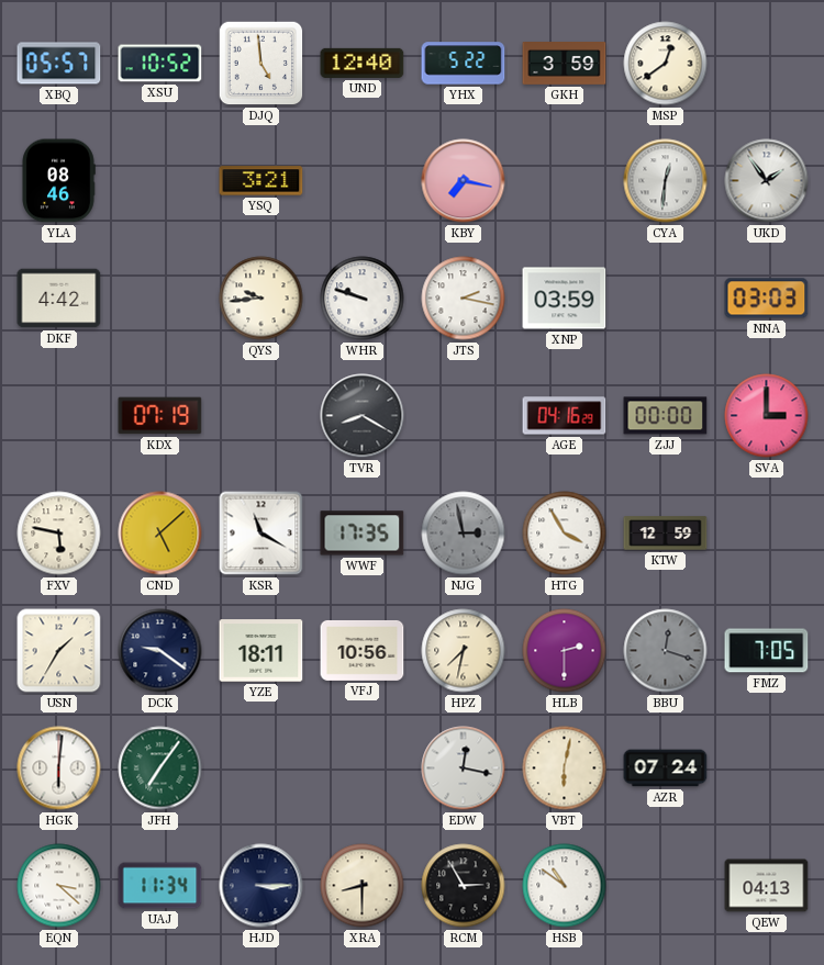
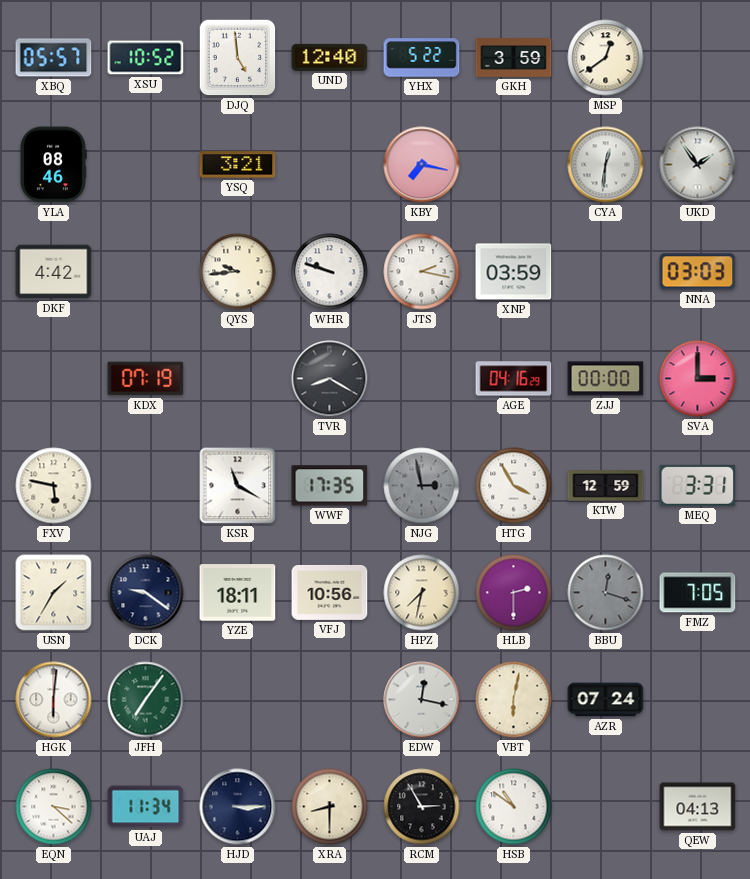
CND: 5:08 -> none
MEQ: none -> 3:31
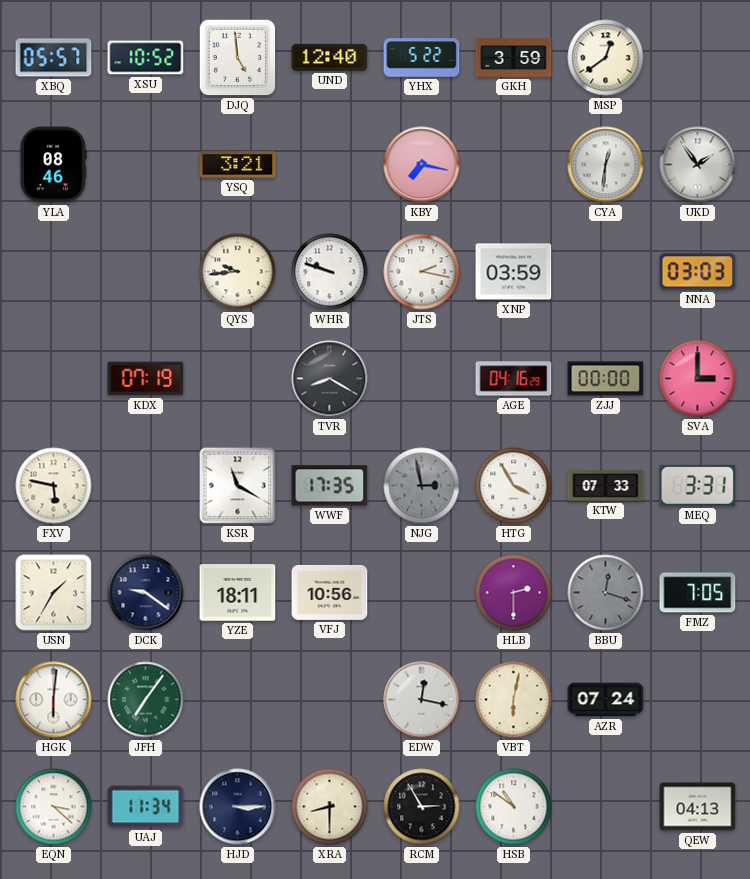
DKF: 4:42 -> none
KTW: 12:59 -> 07:33
HPZ: 7:32 -> none
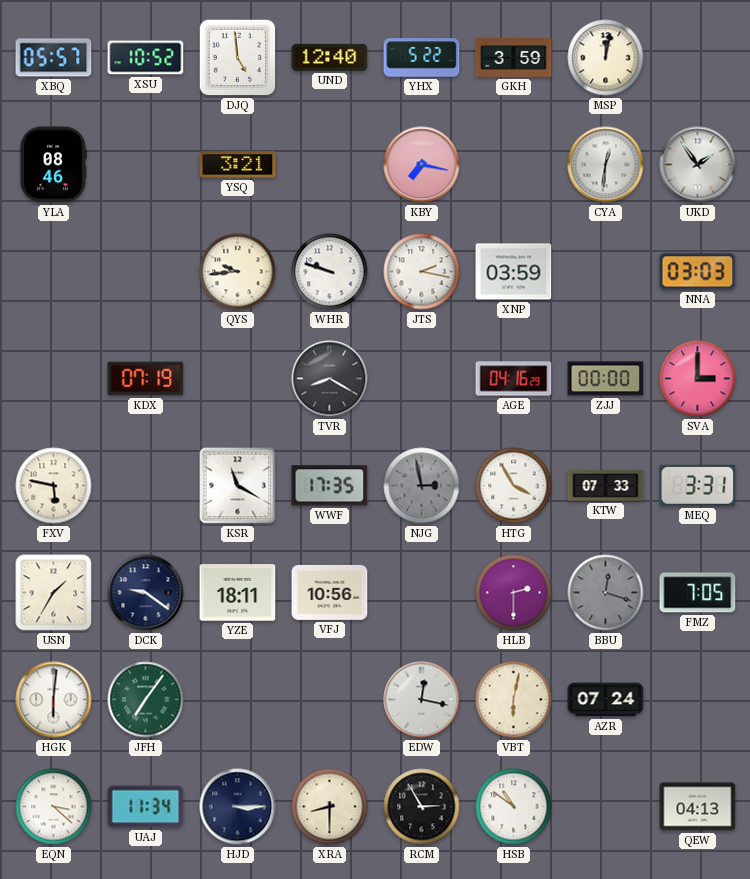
MSP: 12:39 -> 12:02
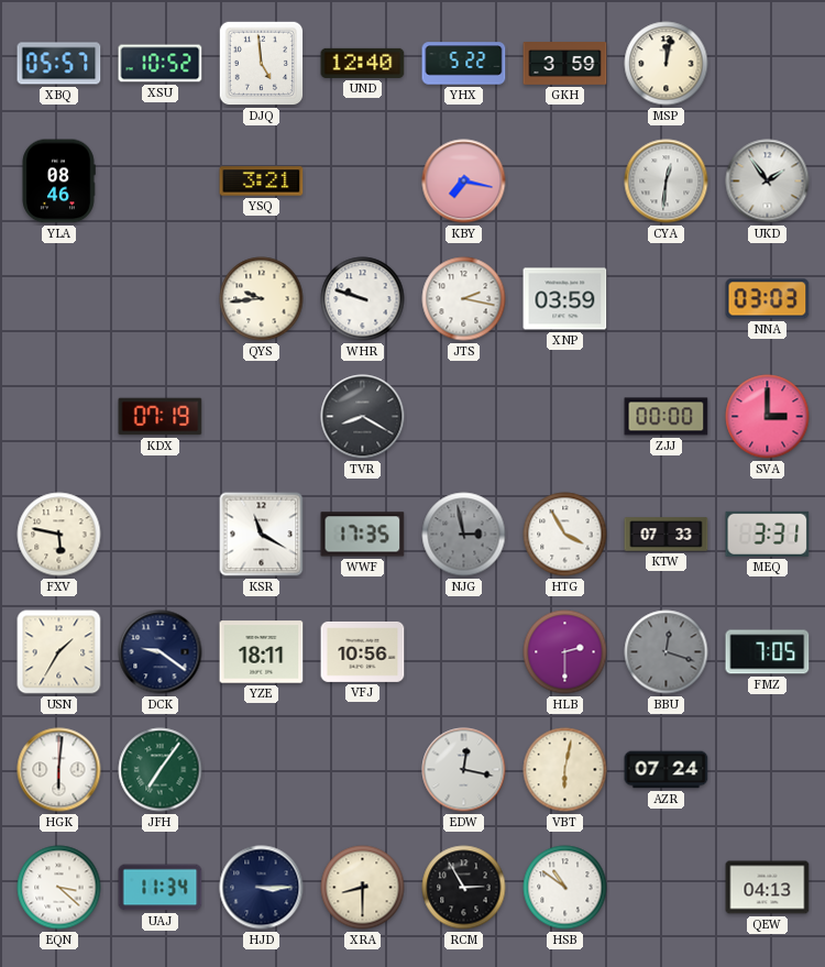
AGE: 04:16 -> none
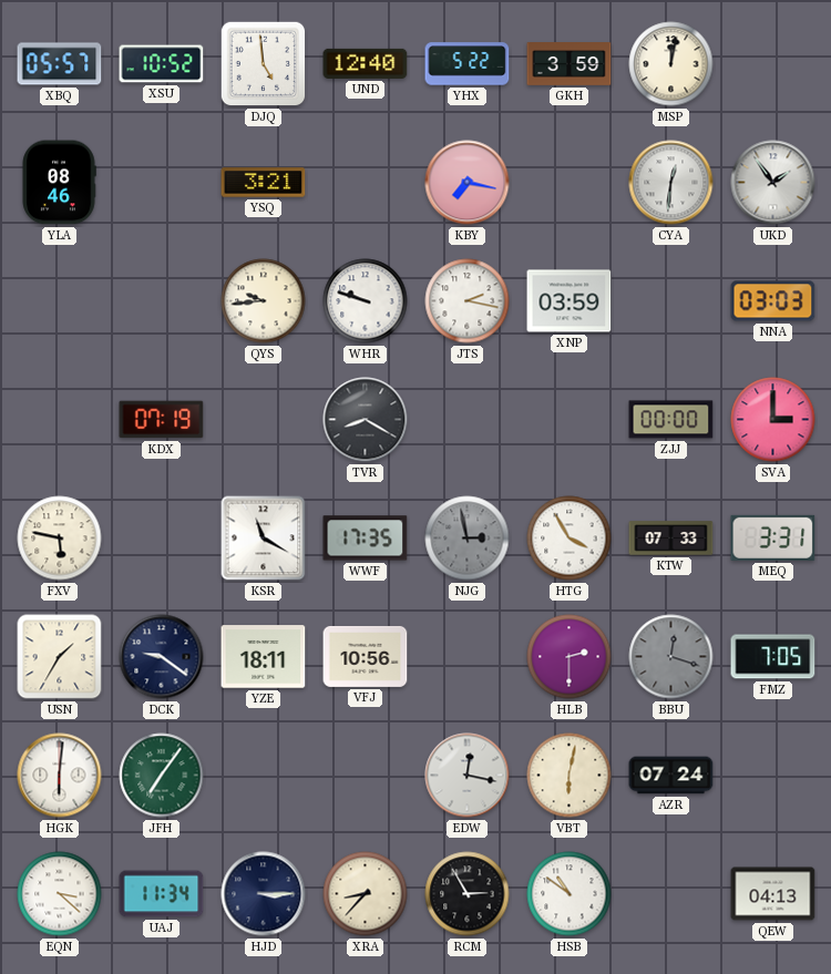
XRA: 8:30 -> 8:37
